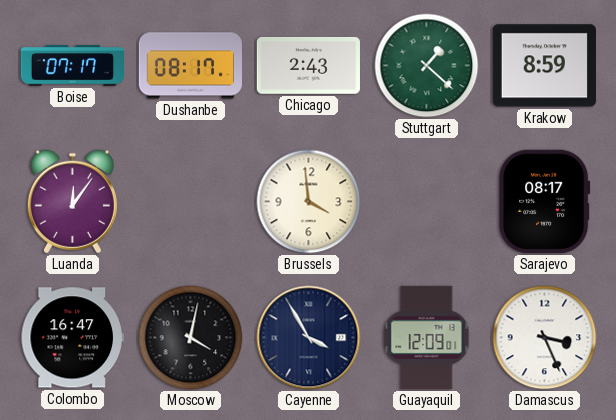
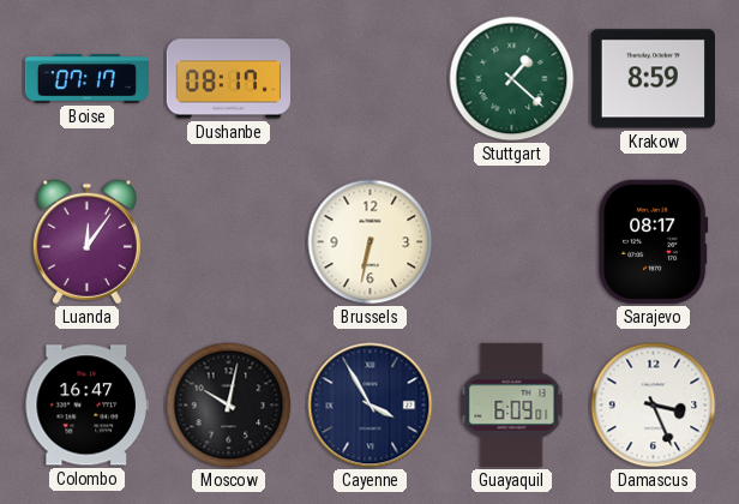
Chicago: 2:43 -> none
Brussels: 3:59 -> 6:32
Moscow: 4:02 -> 10:02
Guayaquil: 12:09 -> 6:09
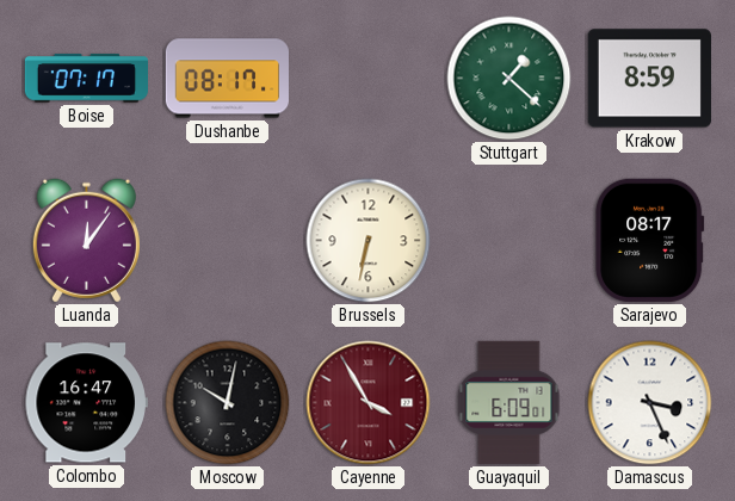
Cayenne dial: navy -> burgundy
